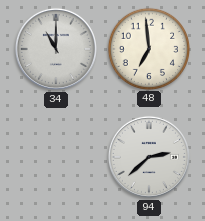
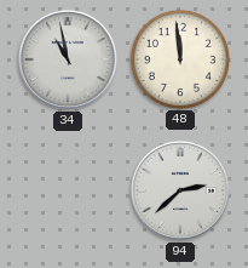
34: 11:00 -> 10:58
48: 6:59 -> 11:59
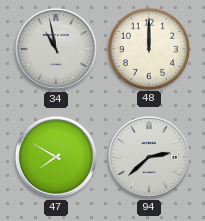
48: 11:59 -> 12:00
47: none -> 7:50
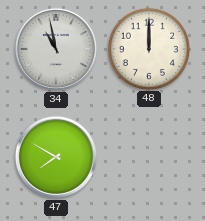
94: 2:38 -> none
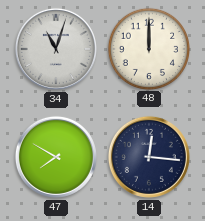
34: 10:58 -> 11:03
14: none -> 12:16
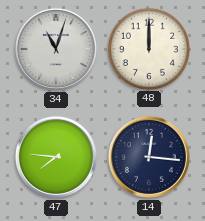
47: 7:50 -> 7:46
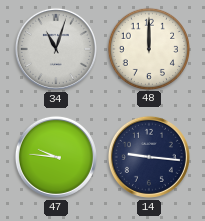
47: 7:46 -> 9:46
14: 12:16 -> 9:16
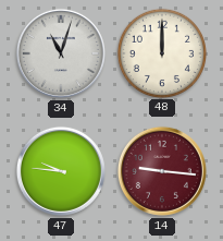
14 dial: navy -> burgundy
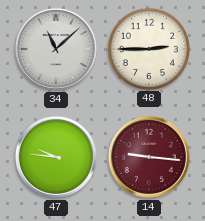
34: 11:03 -> 11:08
48: 12:00 -> 2:45
